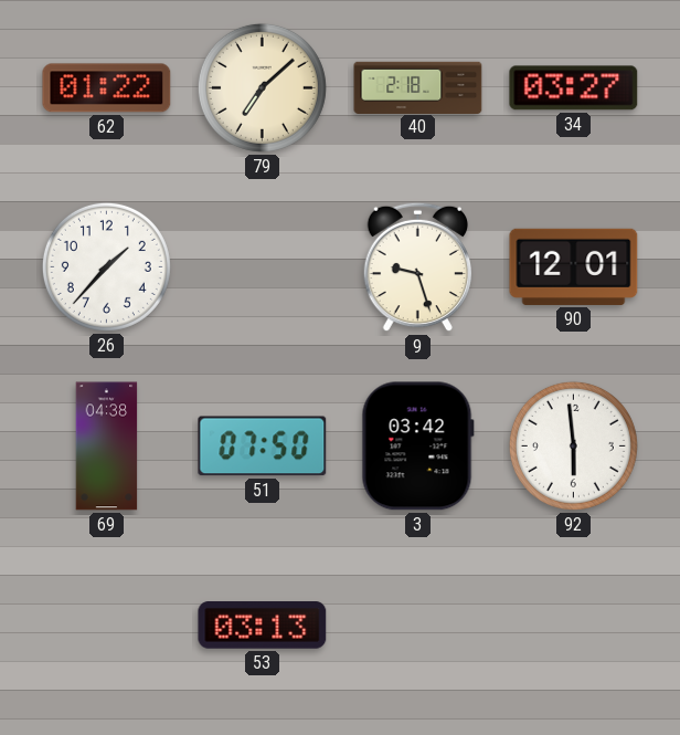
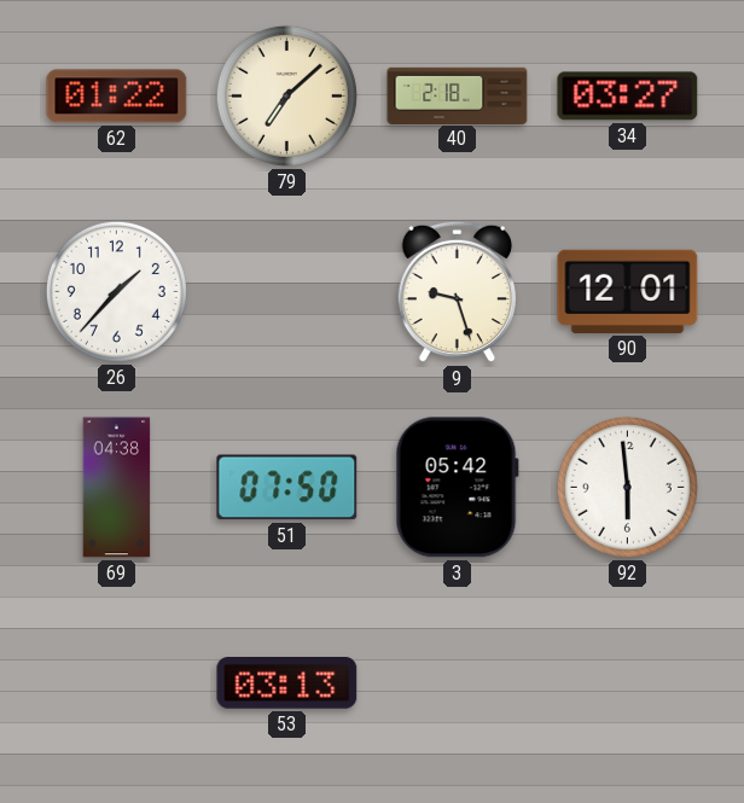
3: 03:42 -> 05:42
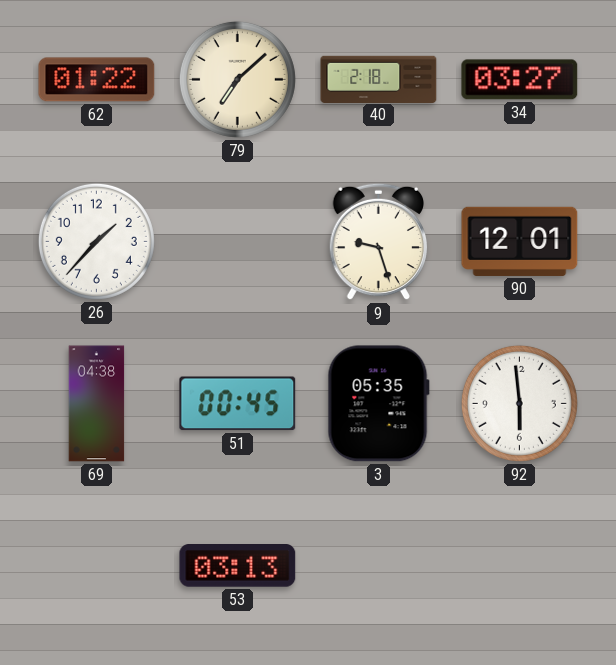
51: 07:50 -> 00:45
3: 05:42 -> 05:35
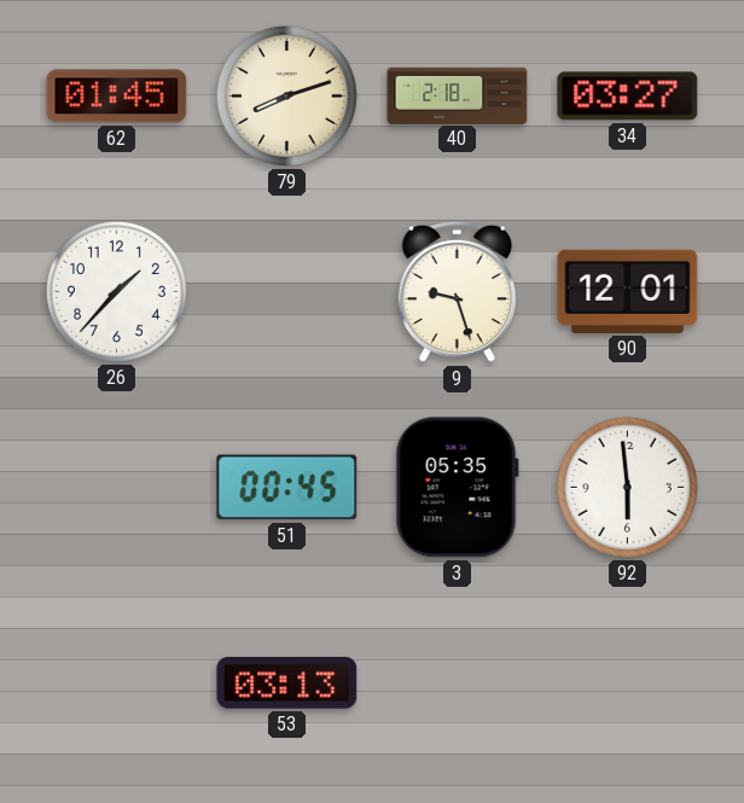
62: 01:22 -> 01:45
79: 7:08 -> 8:12
69: 04:38 -> none
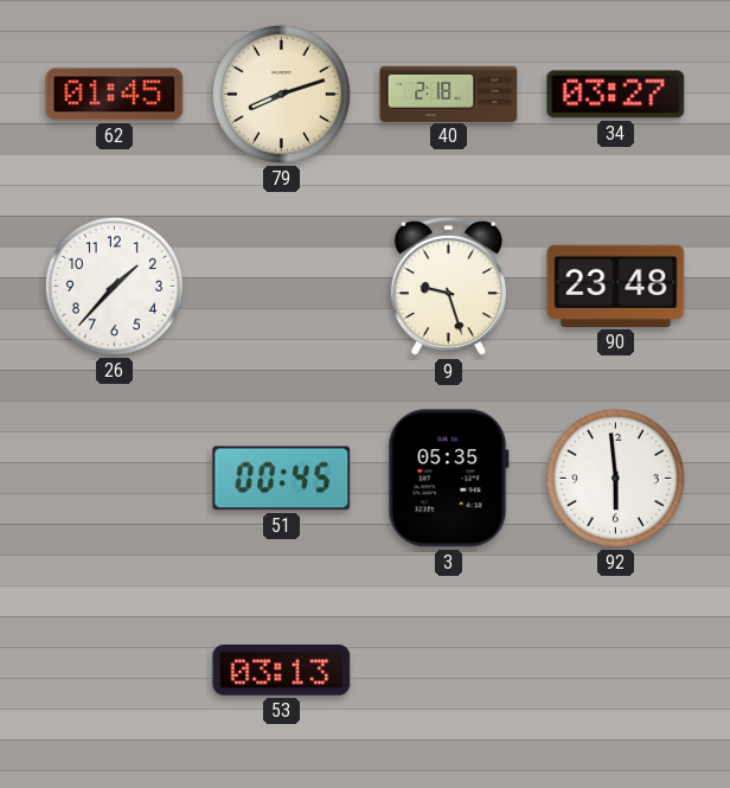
90: 12:01 -> 23:48
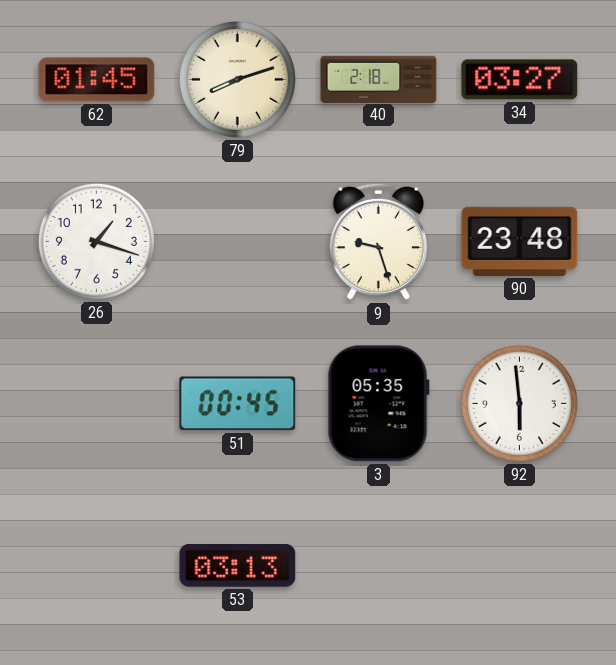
26: 1:37 -> 1:18
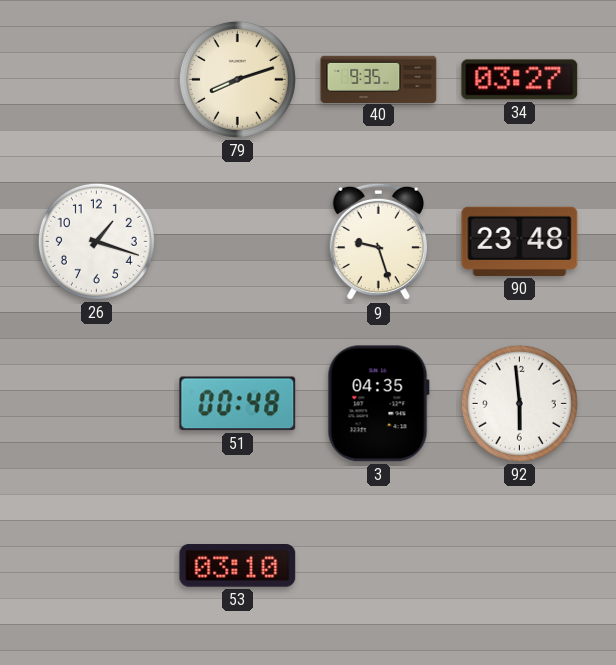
62: 01:45 -> none
40: 2:18 -> 9:35
51: 00:45 -> 00:48
3: 05:35 -> 04:35
53: 03:13 -> 03:10
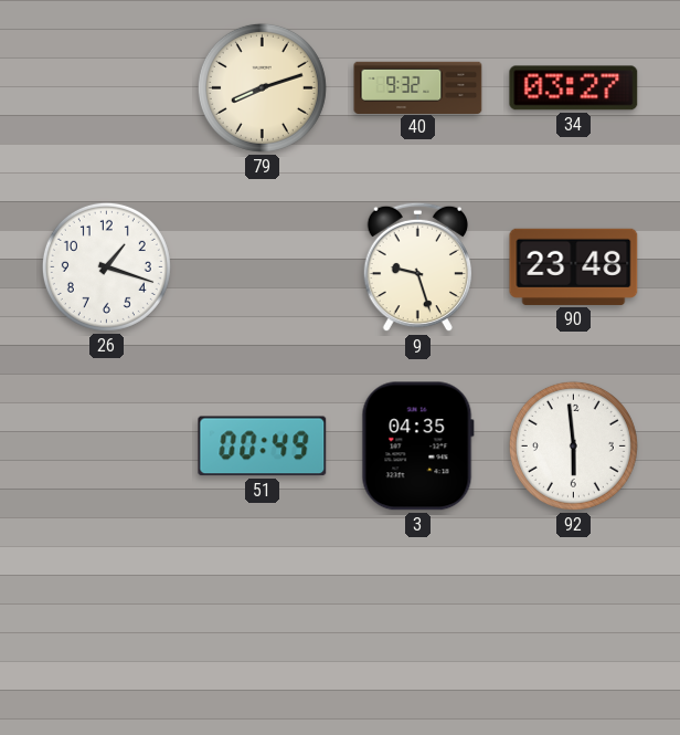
40: 9:35 -> 9:32
51: 00:48 -> 00:49
53: 03:10 -> none
